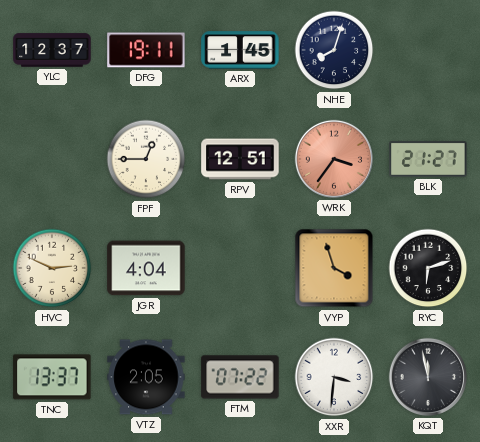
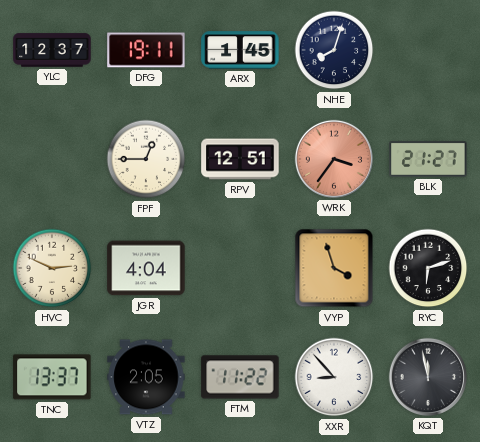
FTM: 07:22 -> 11:22
XXR: 3:31 -> 8:53
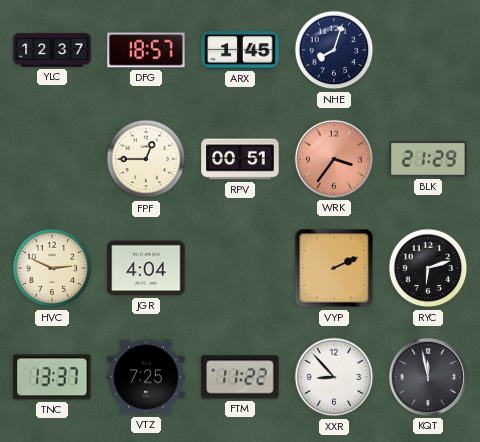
DFG: 19:11 -> 18:57
RPV: 12:51 -> 00:51
BLK: 21:27 -> 21:29
VYP: 3:57 -> 2:11
VTZ: 2:05 -> 7:25
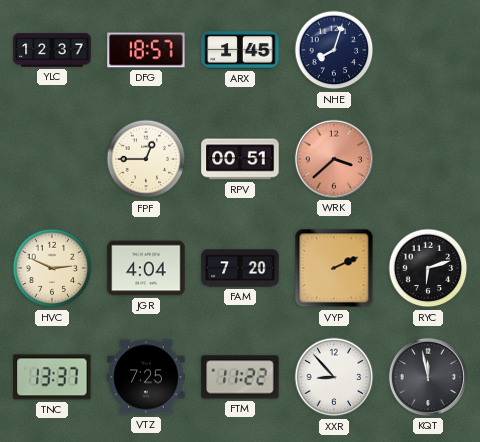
WRK: 3:36 -> 3:38
BLK: 21:29 -> none
FAM: none -> 7:20
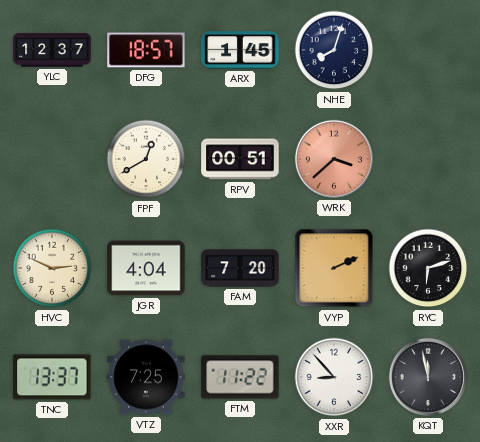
FPF: 12:45 -> 12:40
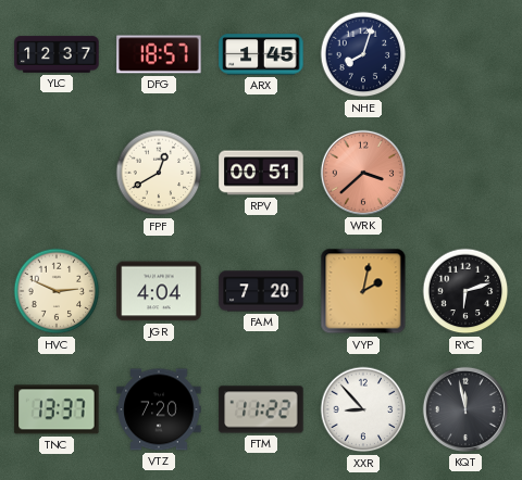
VYP: 2:11 -> 2:02
VTZ: 7:25 -> 7:20
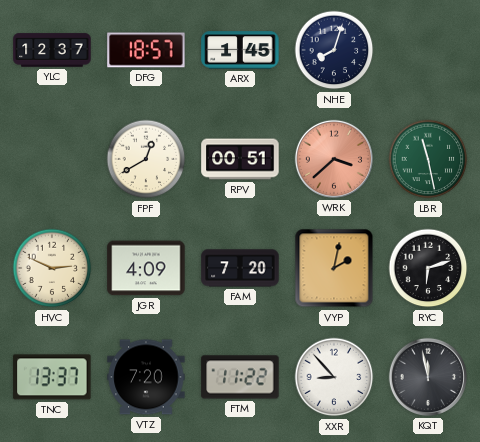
LBR: none -> 11:28
JGR: 4:04 -> 4:09
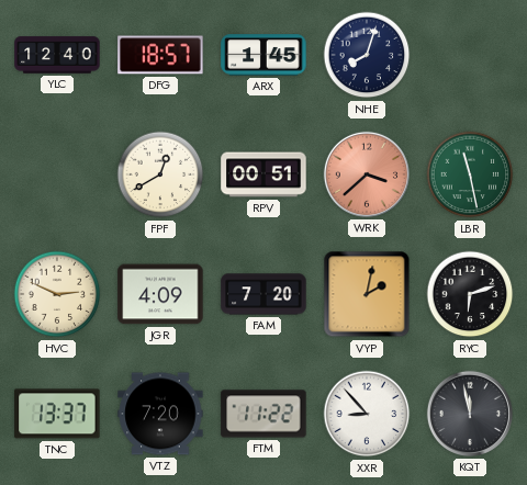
YLC: 12:37 -> 12:40
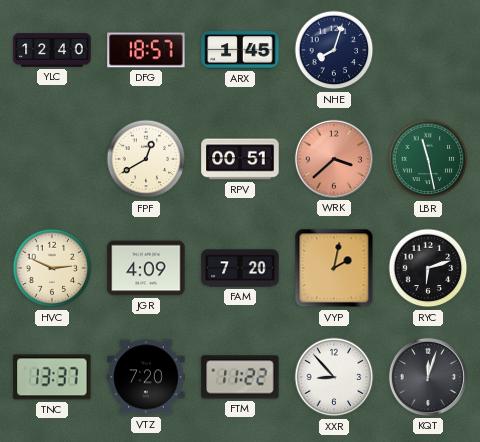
KQT: 11:58 -> 12:03
